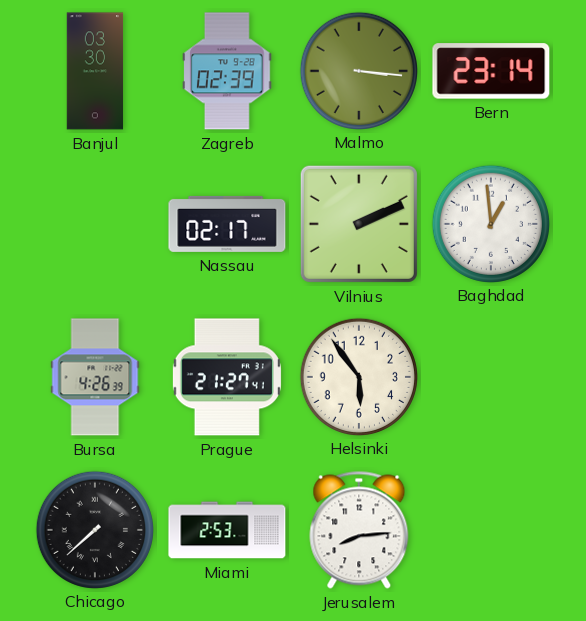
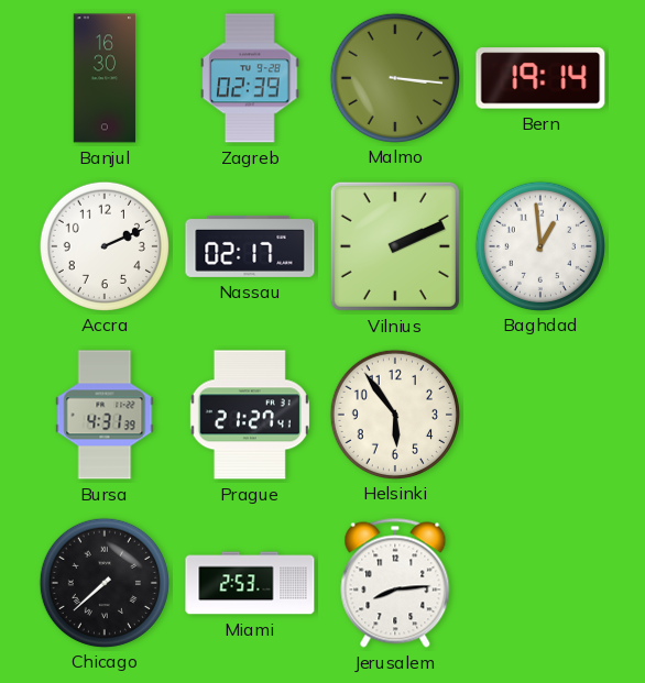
Banjul: 03:30 -> 16:30
Bern: 23:14 -> 19:14
Accra: none -> 2:11
Bursa: 4:26 -> 4:31
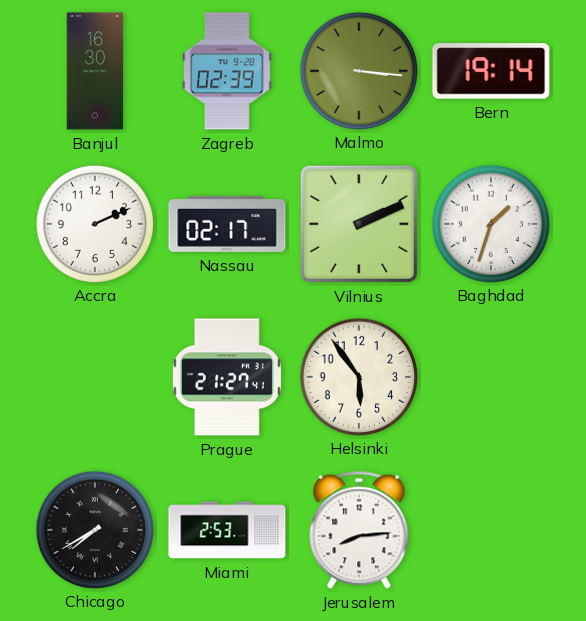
Baghdad: 12:59 -> 1:33
Bursa: 4:31 -> none
Chicago: 7:38 -> 7:40
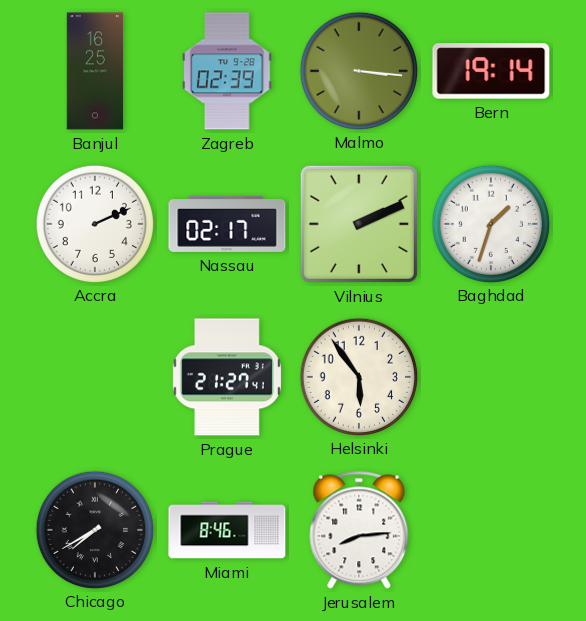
Banjul: 16:30 -> 16:25
Miami: 2:53 -> 8:46
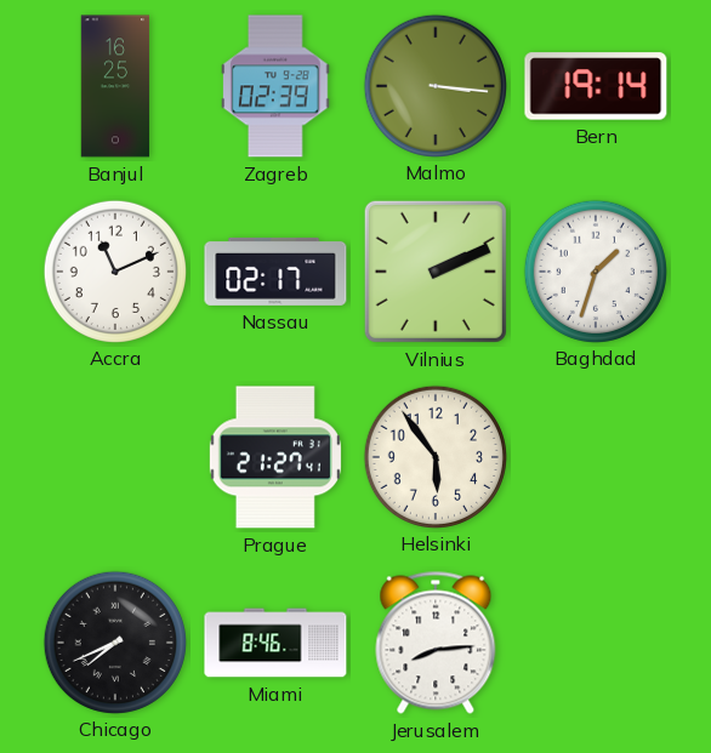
Accra: 2:11 -> 11:11
Chicago: 7:40 -> 7:41
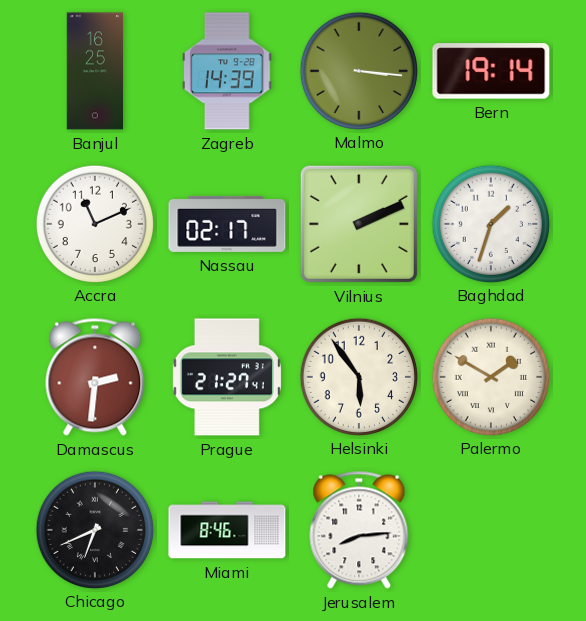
Zagreb: 02:39 -> 14:39
Damascus: none -> 2:31
Palermo: none -> 1:50
Chicago: 7:41 -> 6:41
